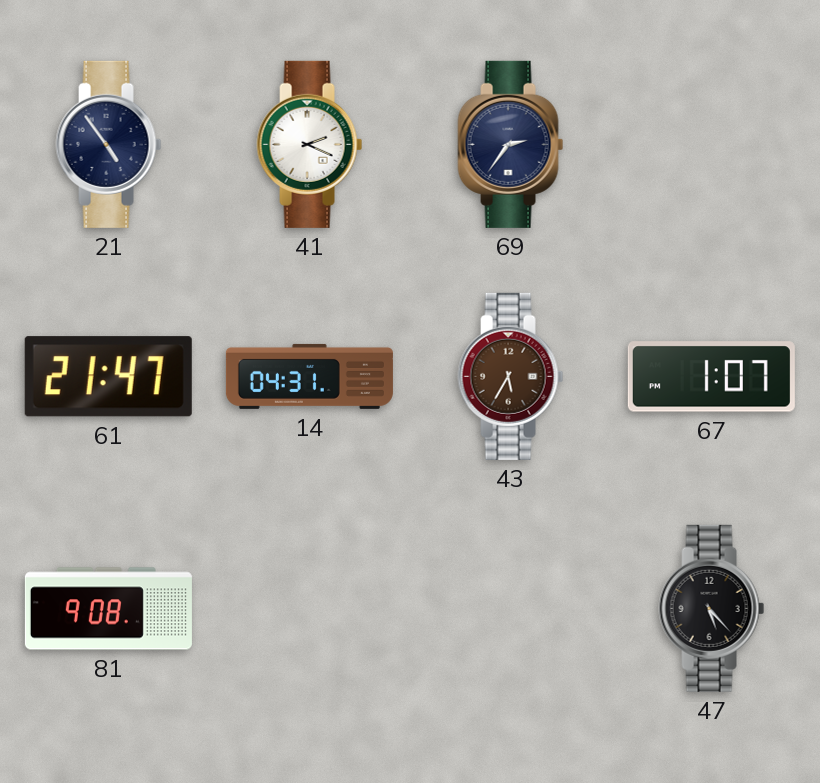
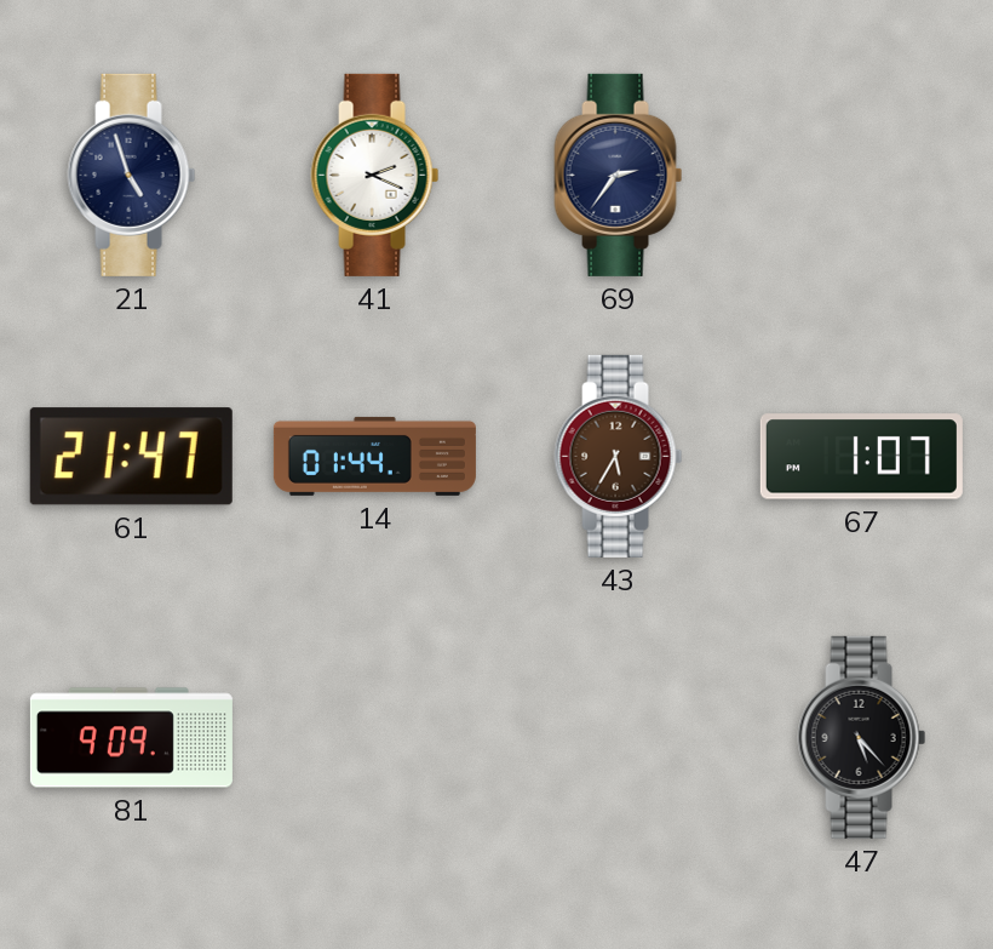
21: 4:54 -> 4:57
14: 04:31 -> 01:44
81: 9:08 -> 9:09
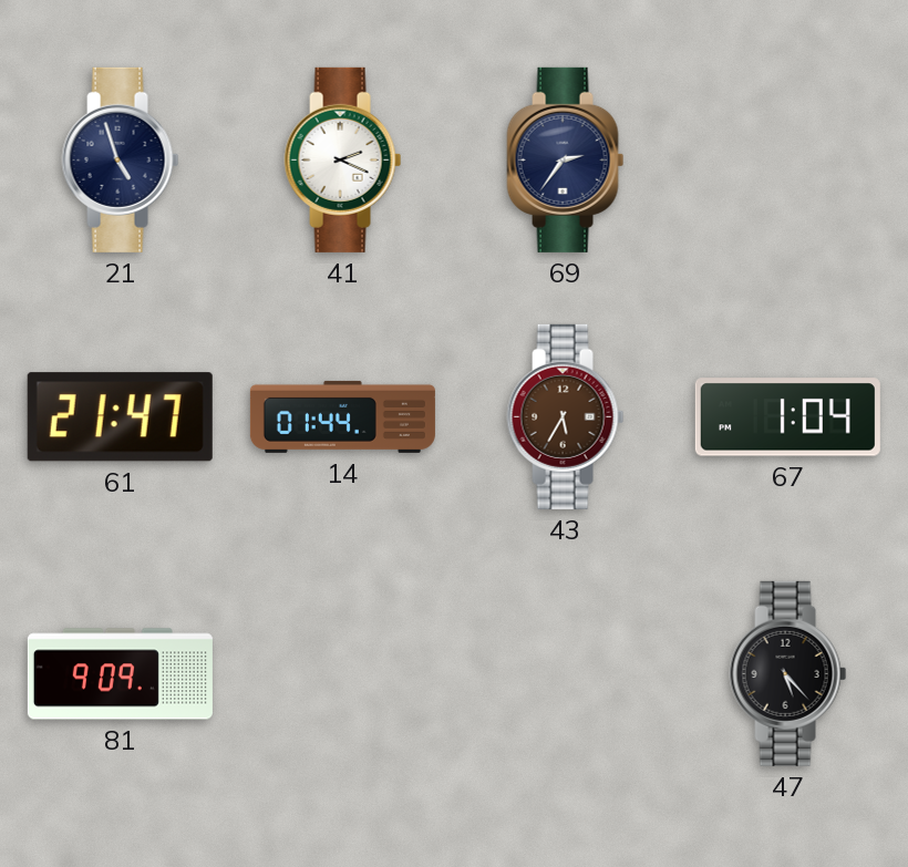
67: 1:07 -> 1:04
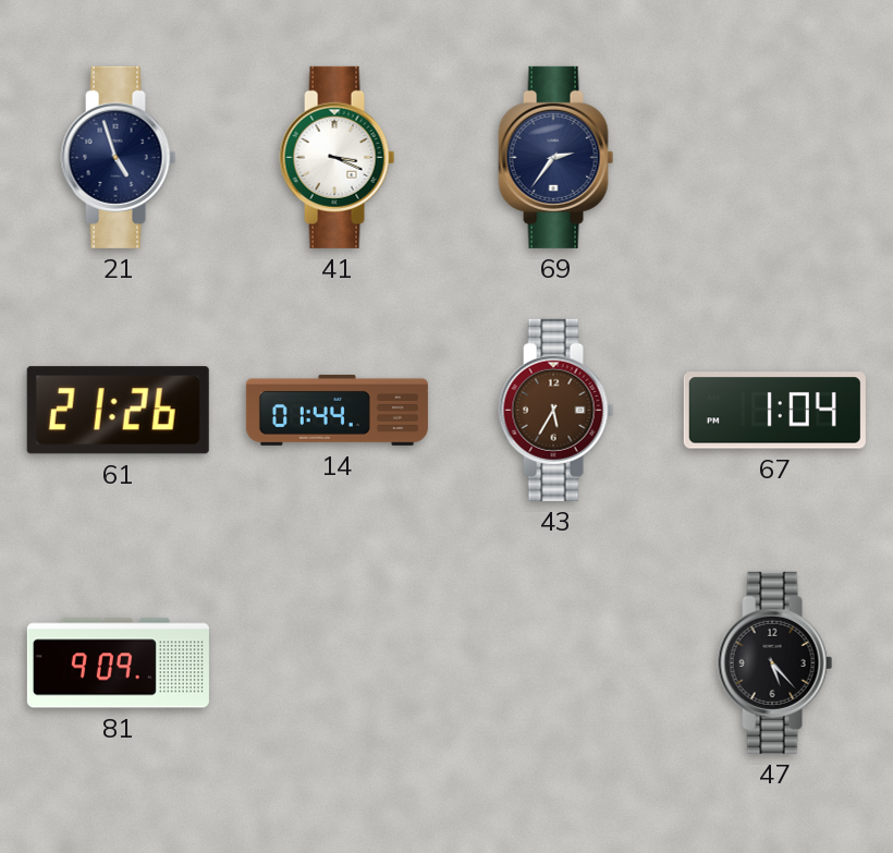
41: 2:19 -> 3:19
61: 21:47 -> 21:26
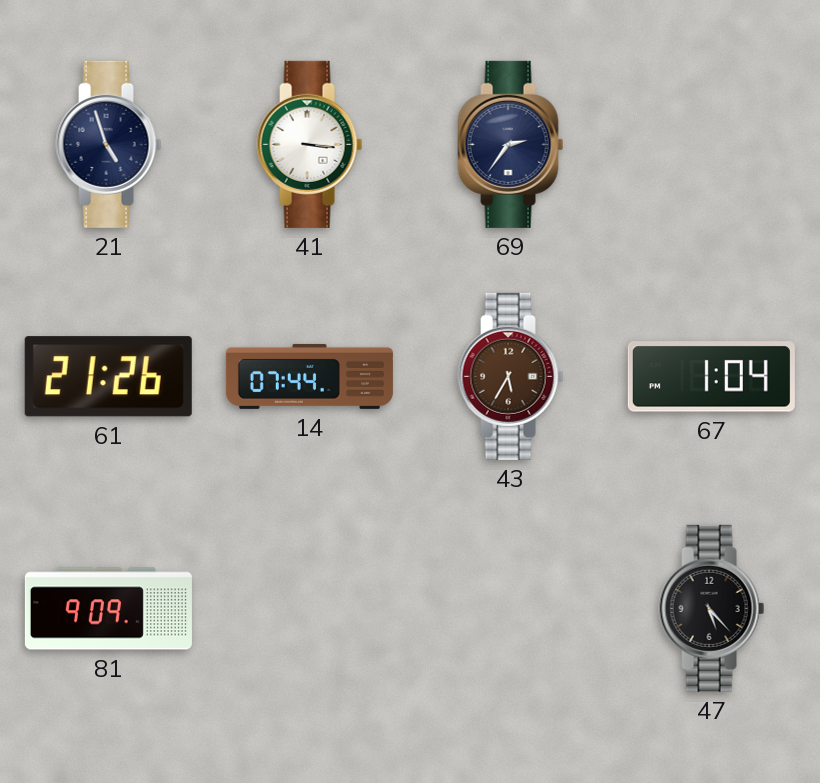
41: 3:19 -> 3:16
14: 01:44 -> 07:44
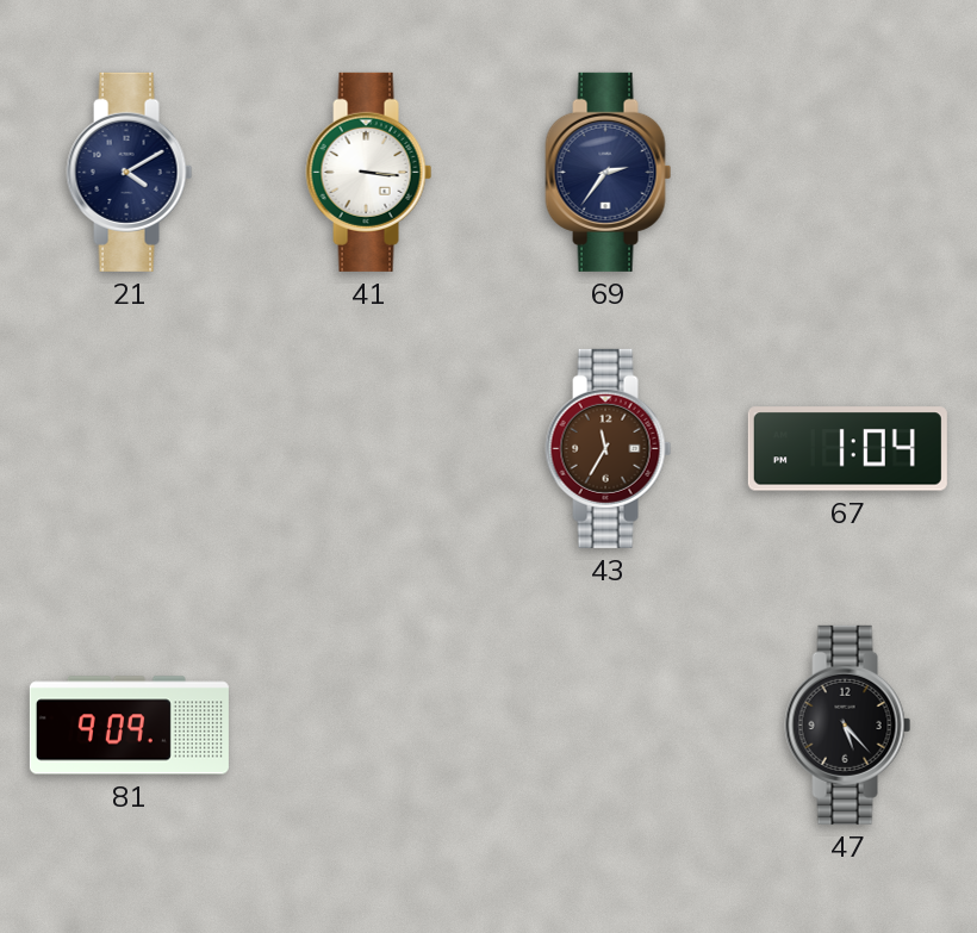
21: 4:57 -> 4:10
61: 21:26 -> none
14: 07:44 -> none
43: 5:35 -> 11:35
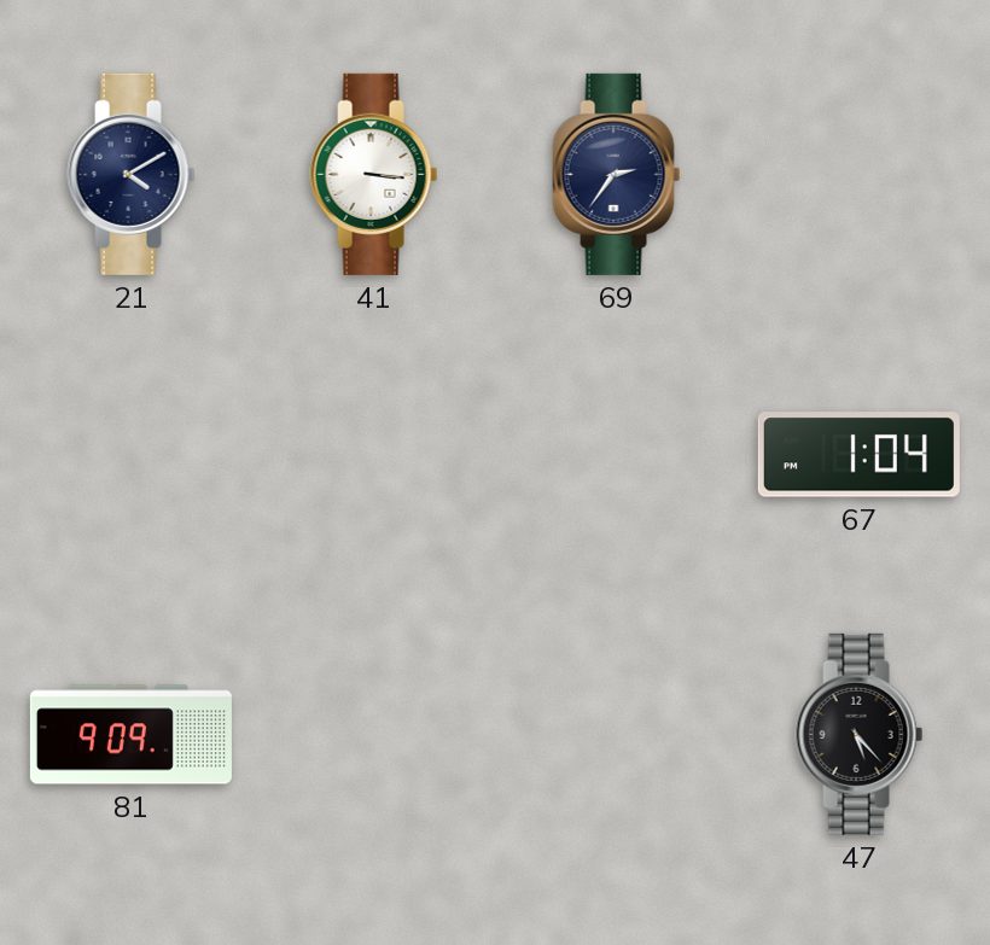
43: 11:35 -> none
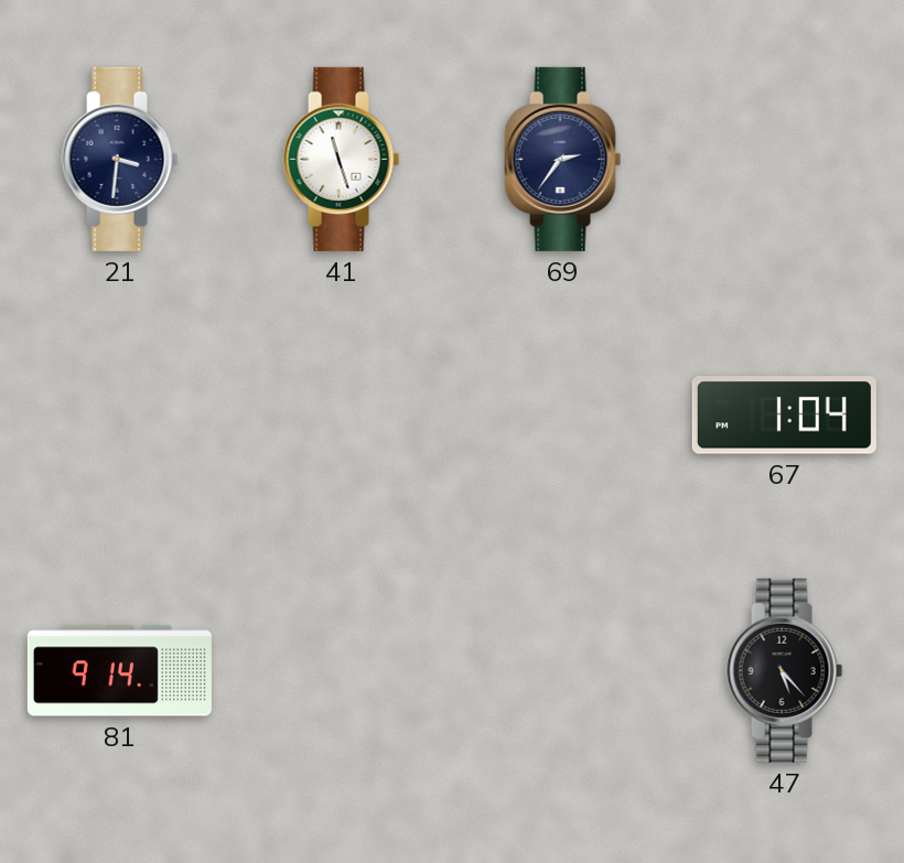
21: 4:10 -> 3:31
41: 3:16 -> 11:27
81: 9:09 -> 9:14
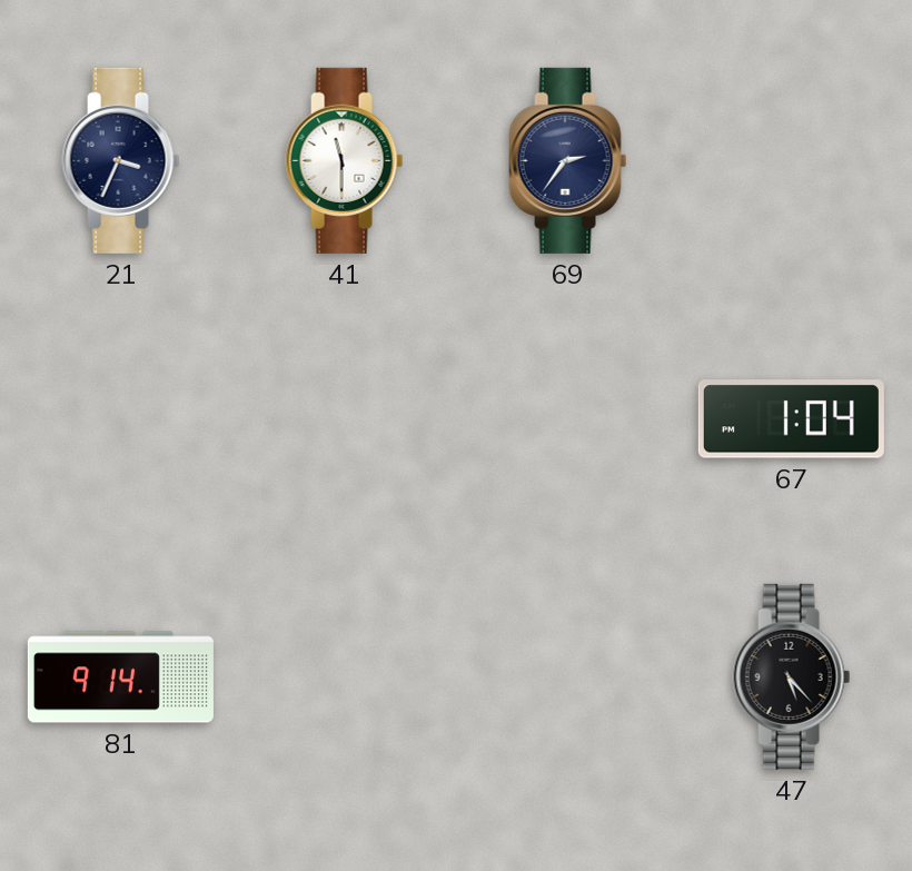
21: 3:31 -> 3:34
41: 11:27 -> 11:30
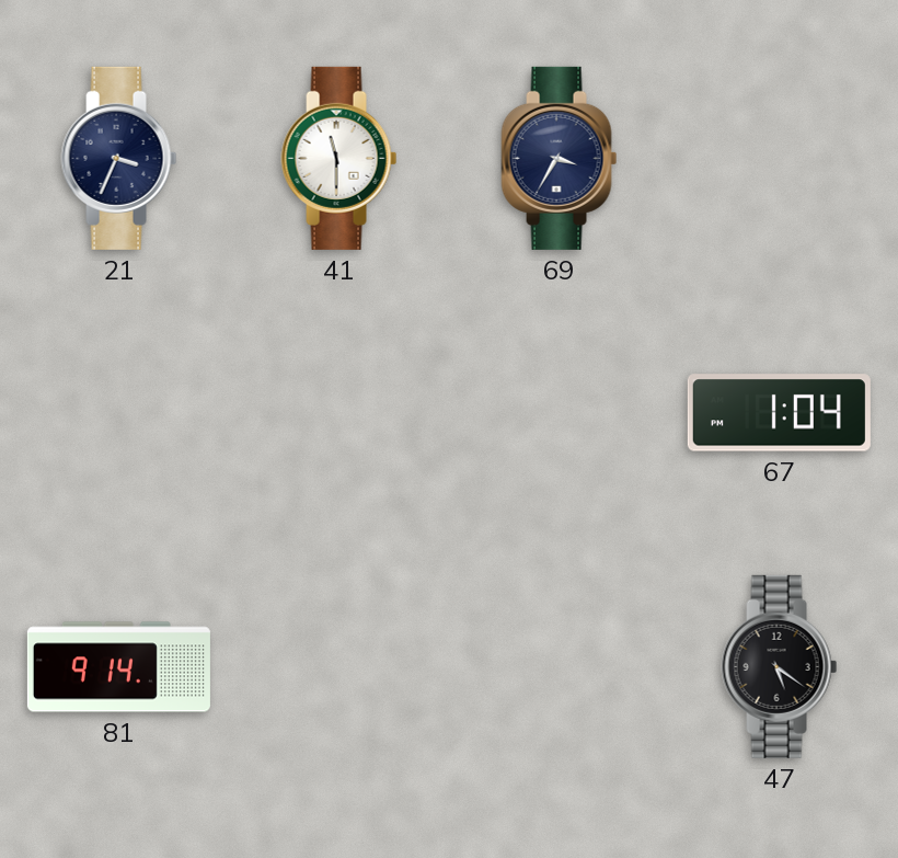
69: 2:36 -> 3:35
47: 5:23 -> 5:21
